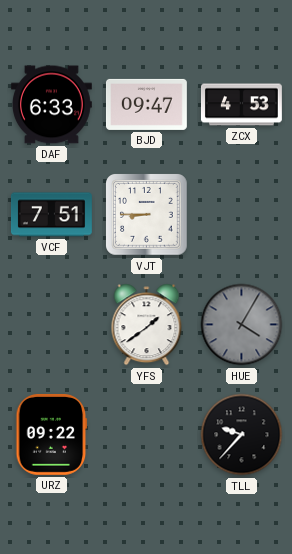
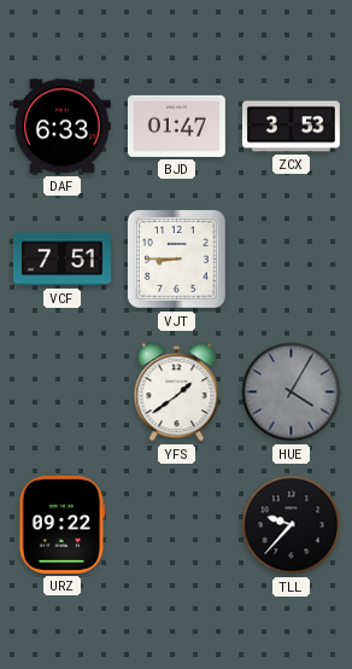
BJD: 09:47 -> 01:47
ZCX: 4:53 -> 3:53
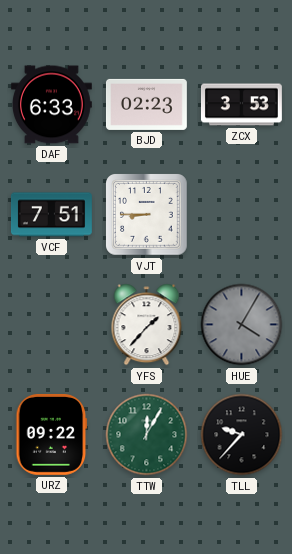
BJD: 01:47 -> 02:23
YFS: 1:39 -> 1:37
TTW: none -> 12:05
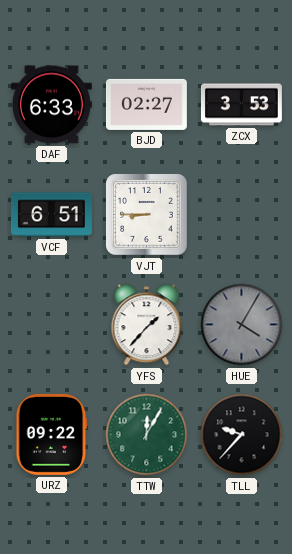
BJD: 02:23 -> 02:27
VCF: 7:51 -> 6:51
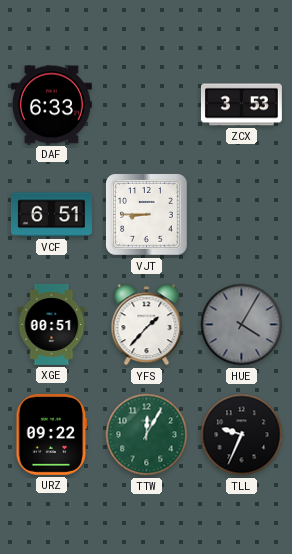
BJD: 02:27 -> none
XGE: none -> 00:51
TLL: 9:37 -> 9:34
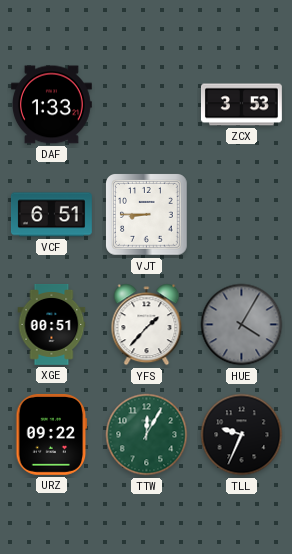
DAF: 6:33 -> 1:33
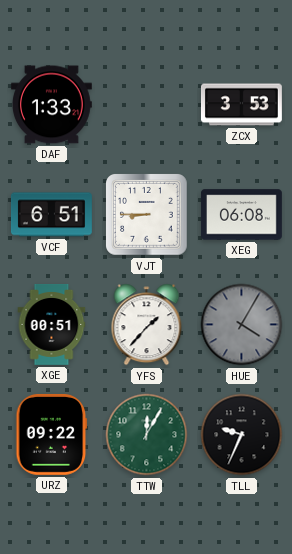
XEG: none -> 06:08
